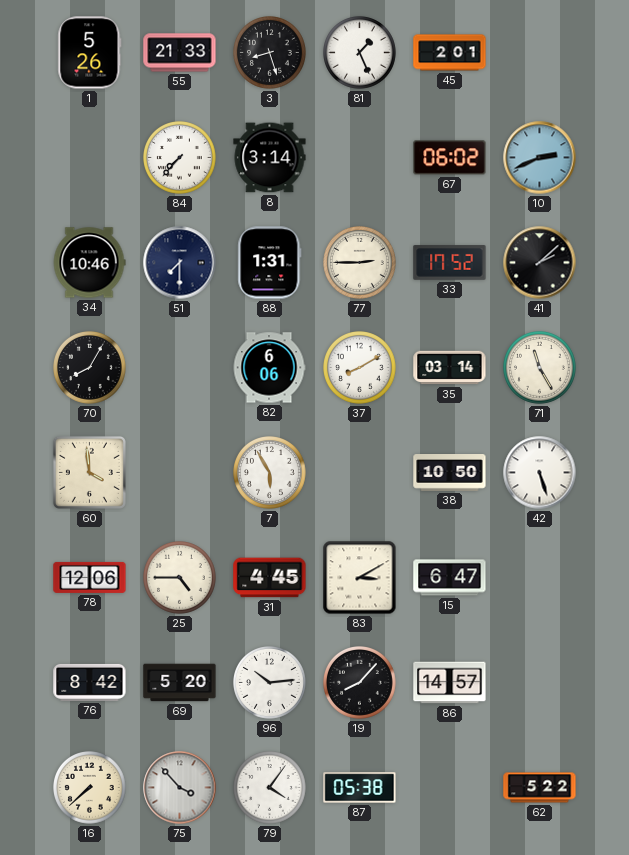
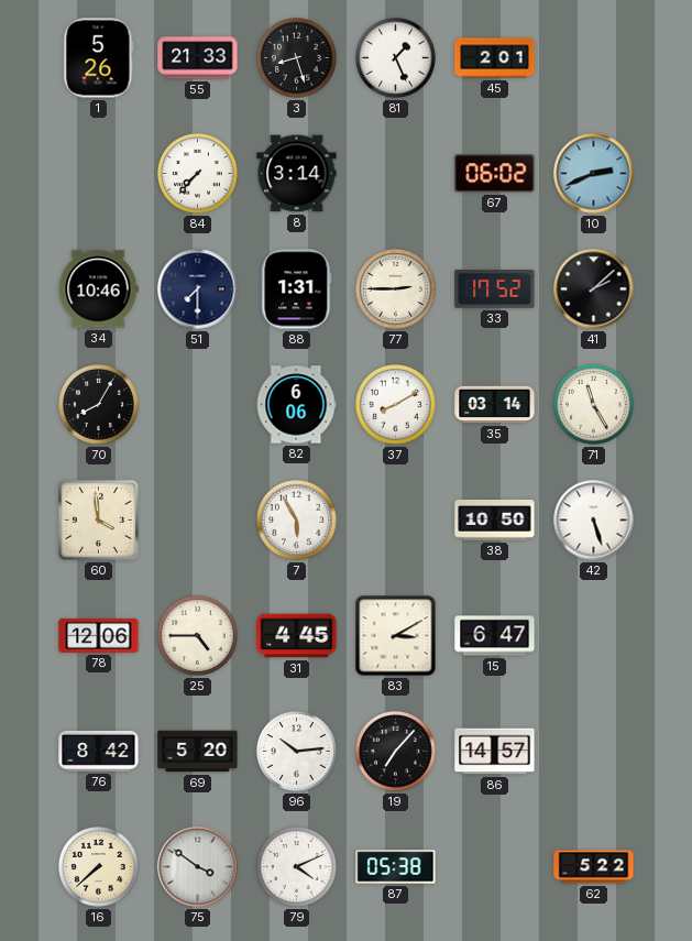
19: 8:07 -> 7:07
75: 3:53 -> 3:51
79: 4:06 -> 4:11
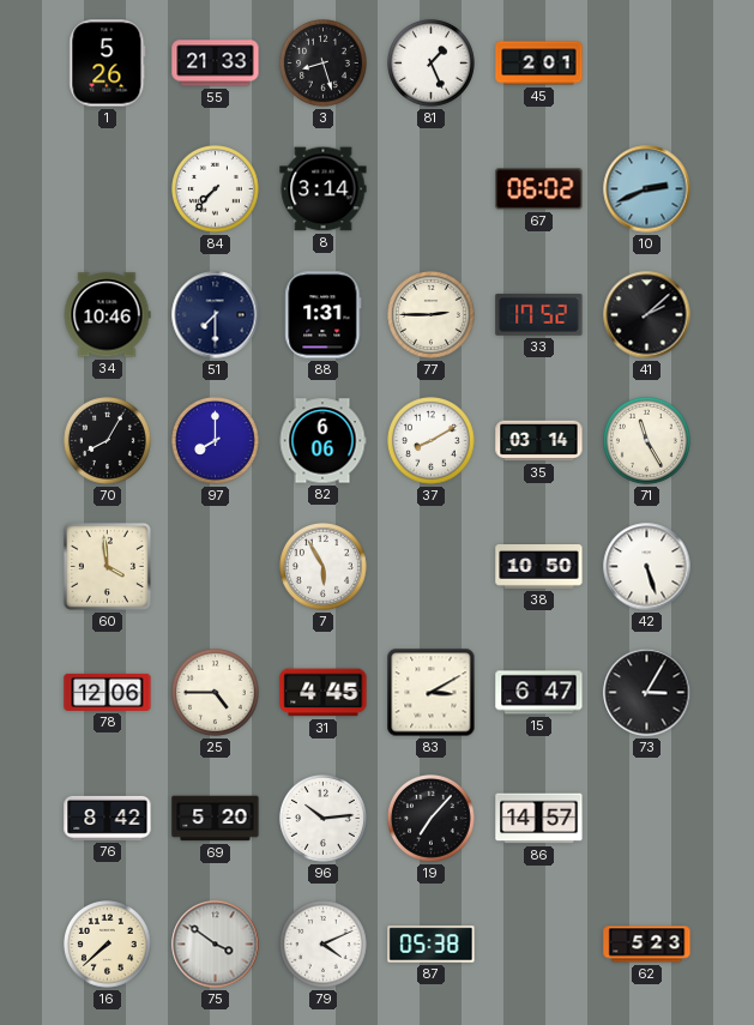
97: none -> 8:00
73: none -> 3:05
62: 5:22 -> 5:23
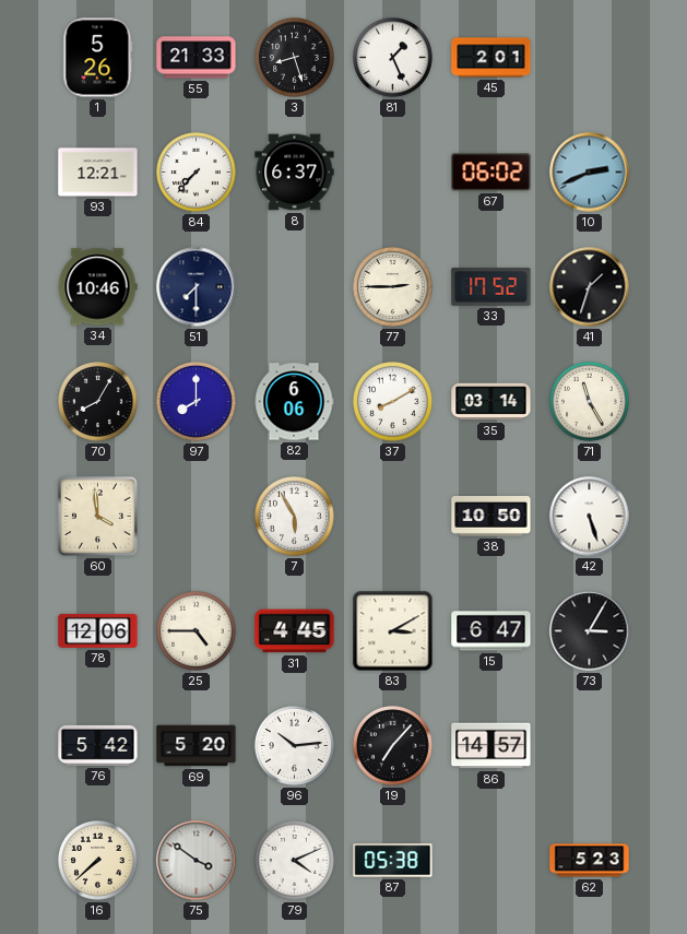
93: none -> 12:21
8: 3:14 -> 6:37
88: 1:31 -> none
41: 2:08 -> 1:33
76: 8:42 -> 5:42
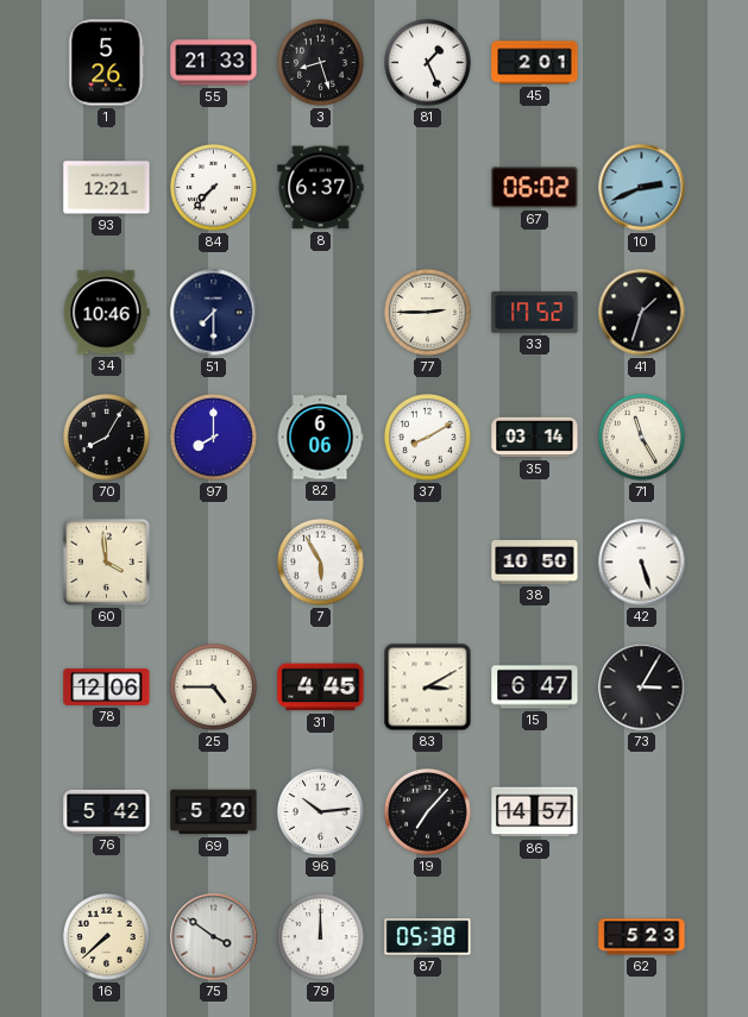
79: 4:11 -> 12:00
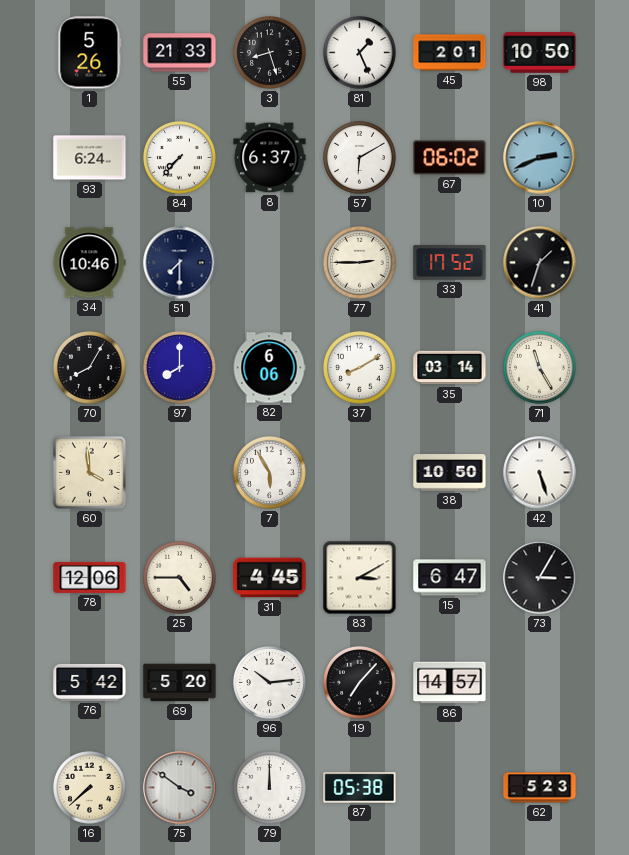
98: none -> 10:50
93: 12:21 -> 6:24
57: none -> 6:10
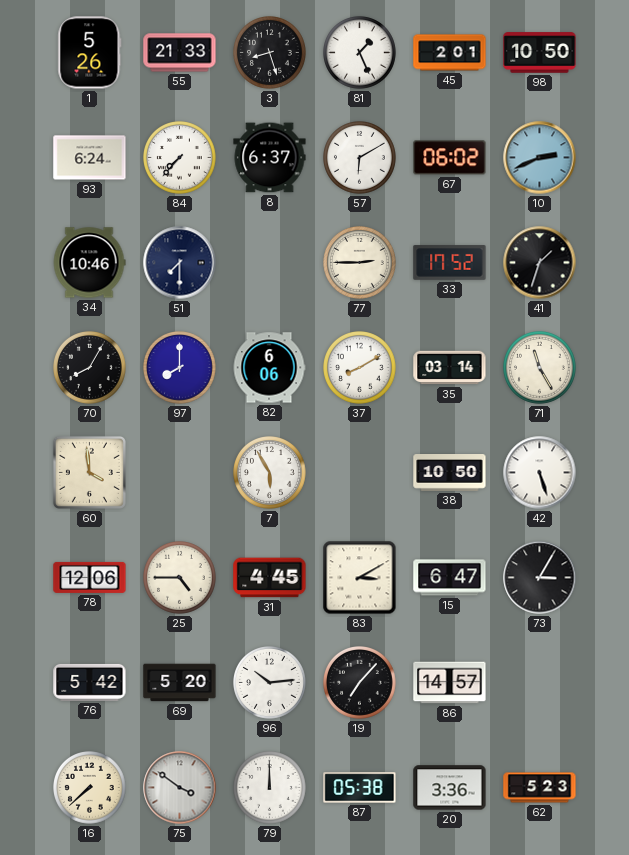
20: none -> 3:36
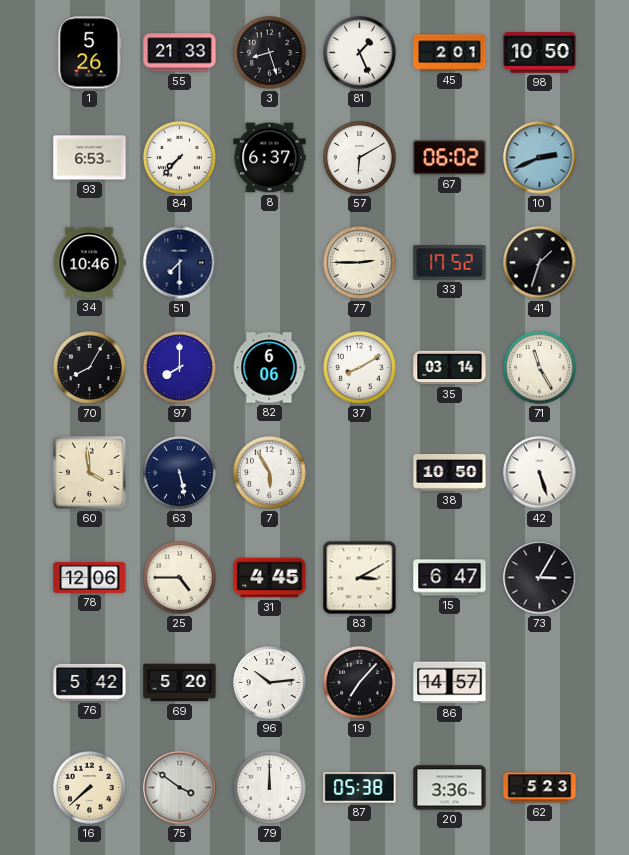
93: 6:24 -> 6:53
63: none -> 5:28
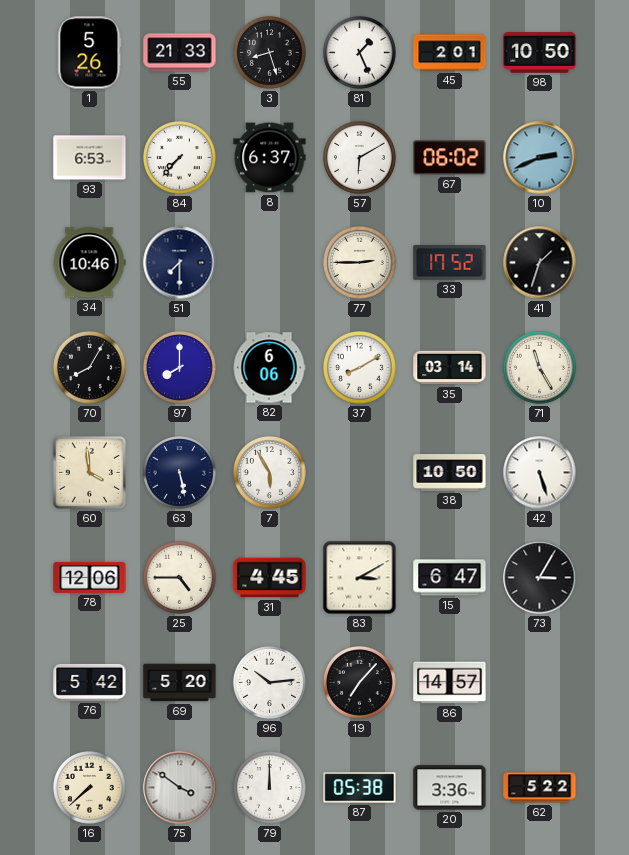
62: 5:23 -> 5:22
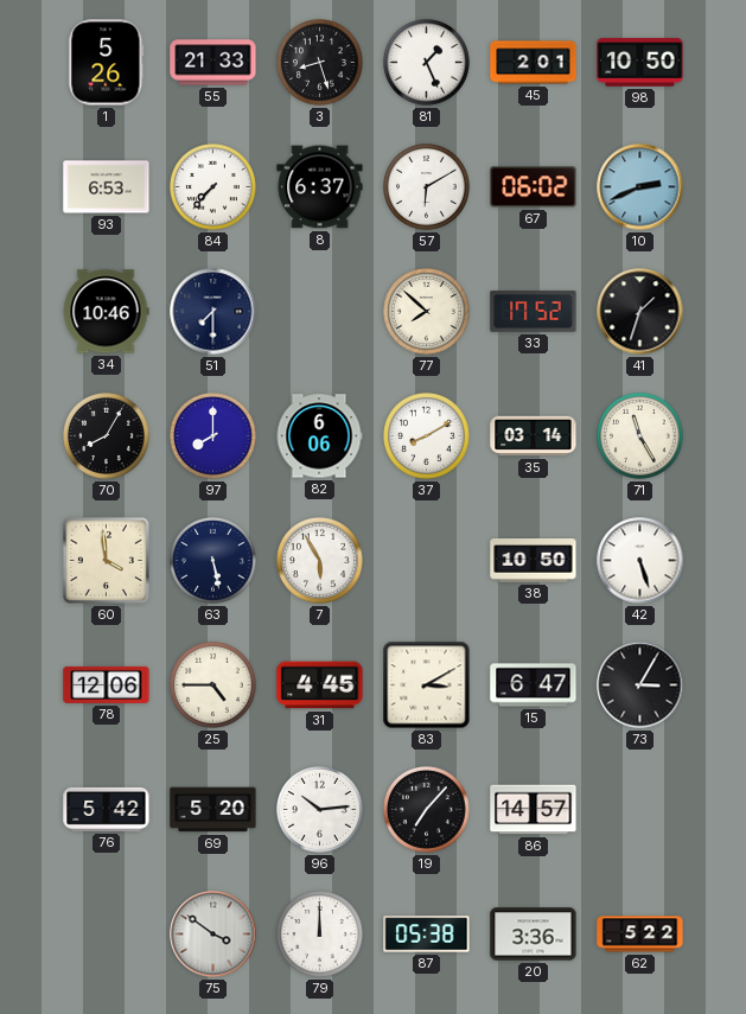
77: 2:45 -> 7:52
16: 7:38 -> none
